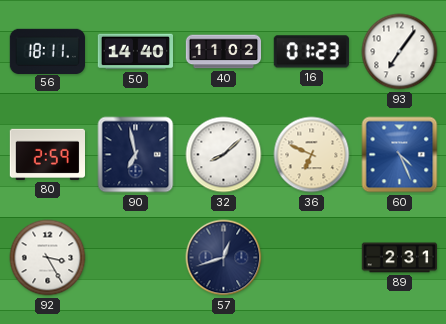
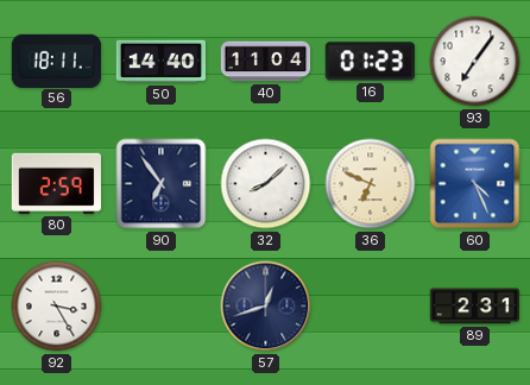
40: 11:02 -> 11:04
90: 6:58 -> 6:54
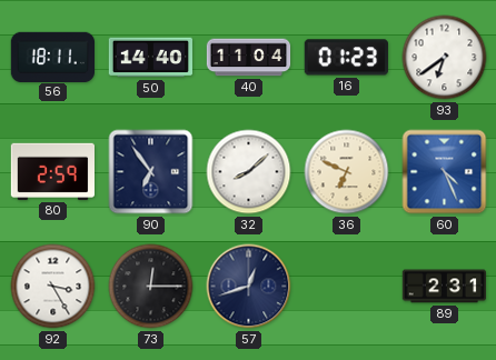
93: 7:06 -> 6:39
73: none -> 12:15
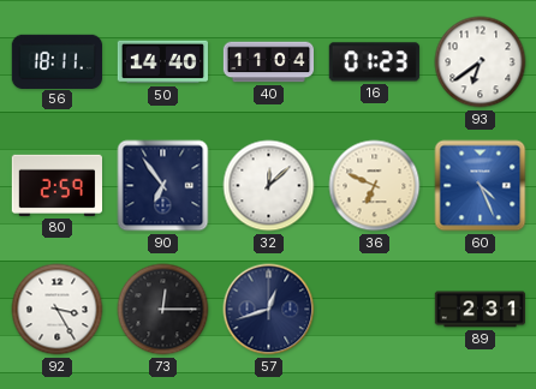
32: 8:08 -> 12:08
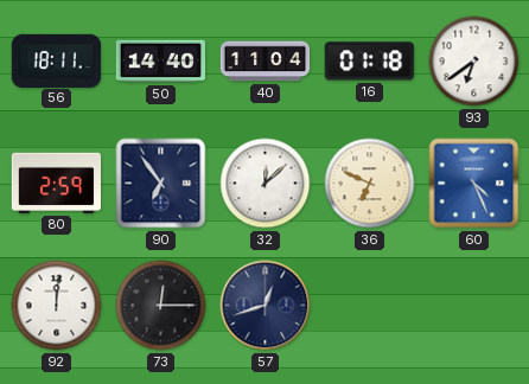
16: 01:23 -> 01:18
92: 3:25 -> 12:01
89: 2:31 -> none
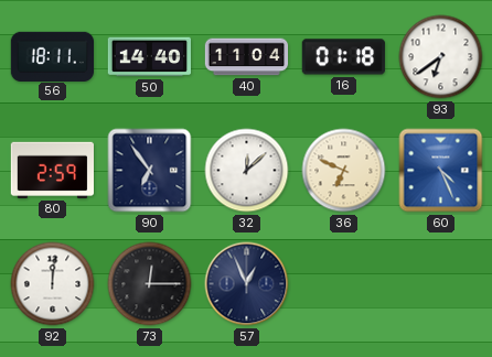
57: 12:42 -> 12:56
